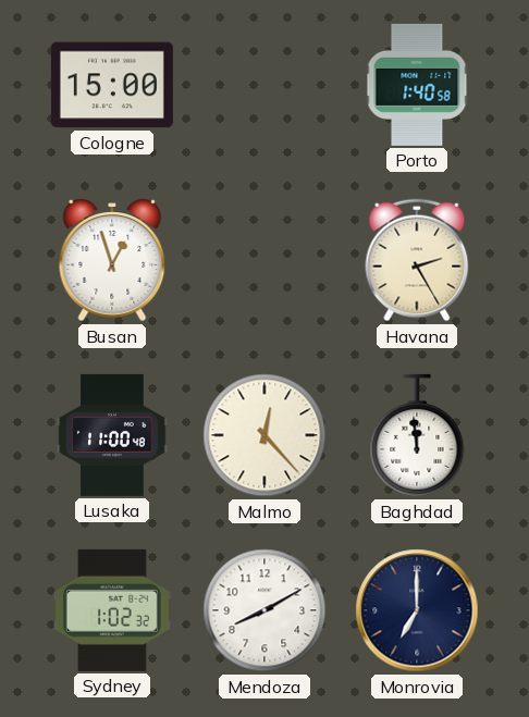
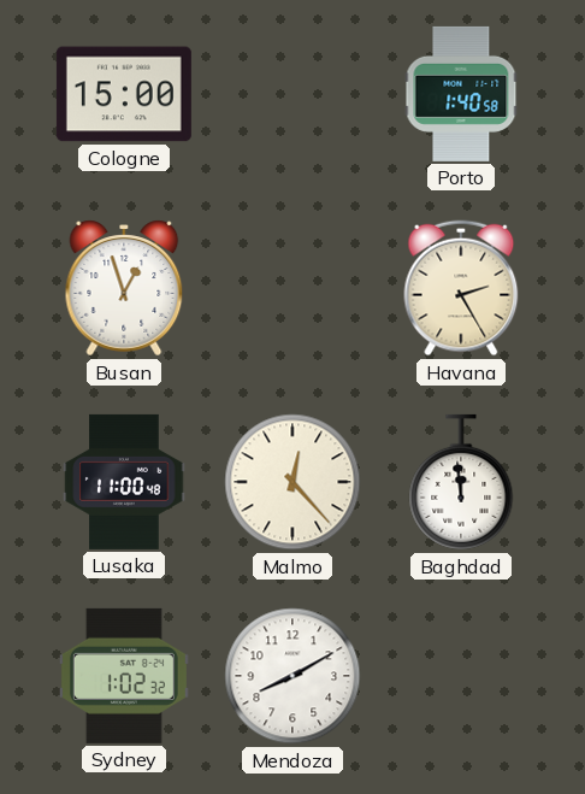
Monrovia: 7:00 -> none
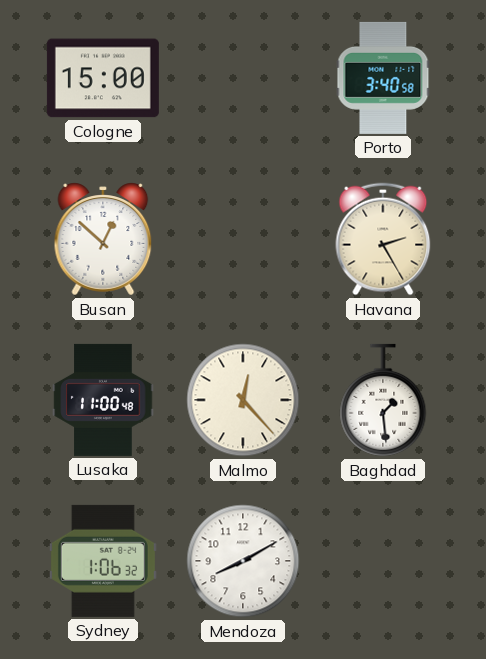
Porto: 1:40 -> 3:40
Busan: 12:57 -> 12:52
Baghdad: 11:59 -> 1:29
Sydney: 1:02 -> 1:06
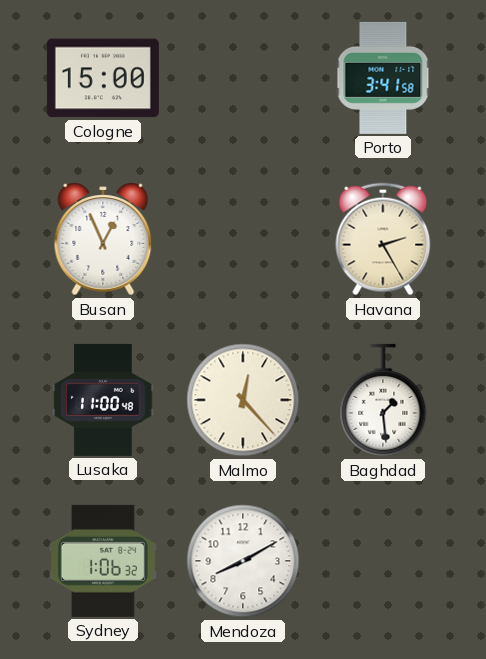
Porto: 3:40 -> 3:41
Busan: 12:52 -> 12:56
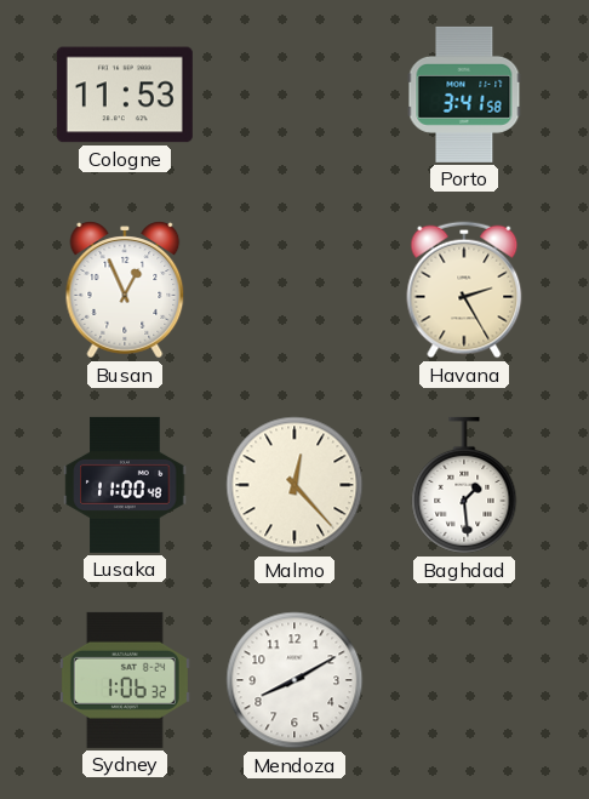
Cologne: 15:00 -> 11:53
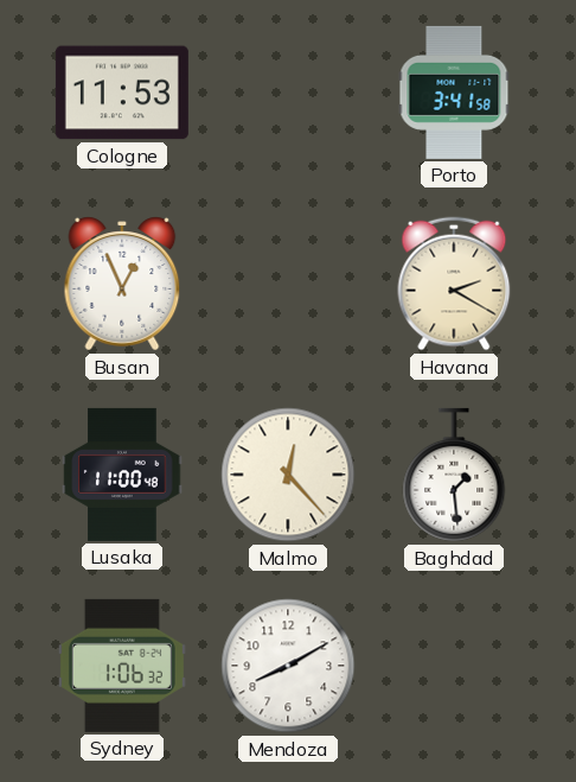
Havana: 2:25 -> 2:20
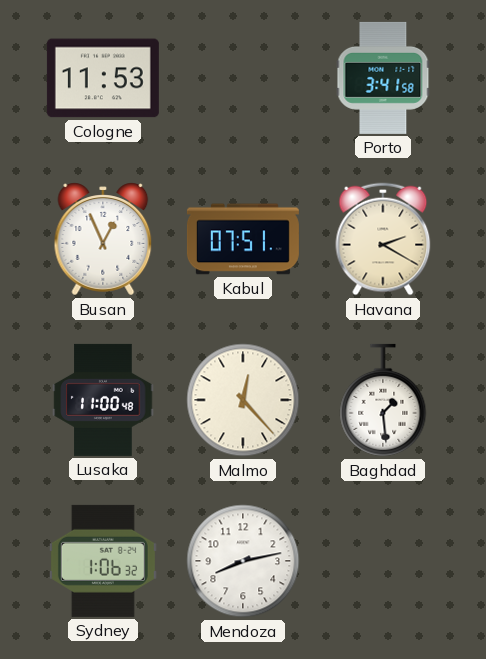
Kabul: none -> 07:51
Mendoza: 8:10 -> 8:13
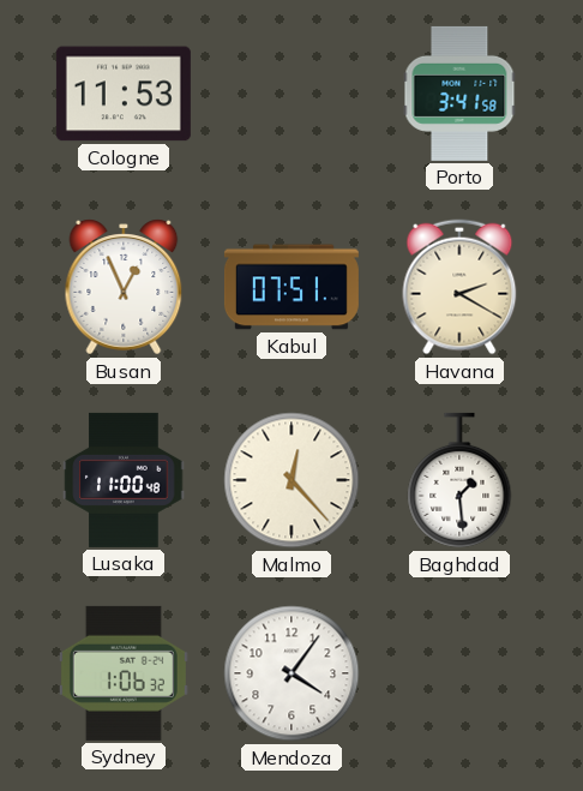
Mendoza: 8:13 -> 4:06
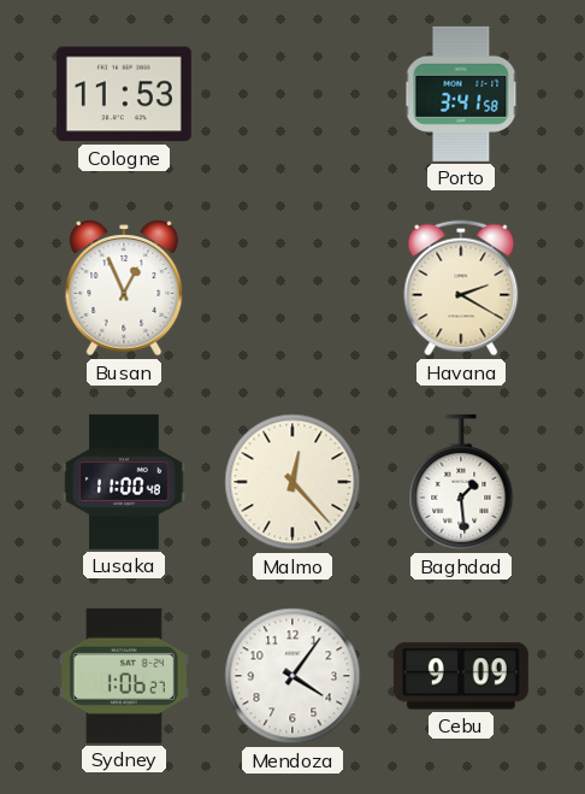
Kabul: 07:51 -> none
Sydney: 1:06:32 -> 1:06:27
Cebu: none -> 9:09
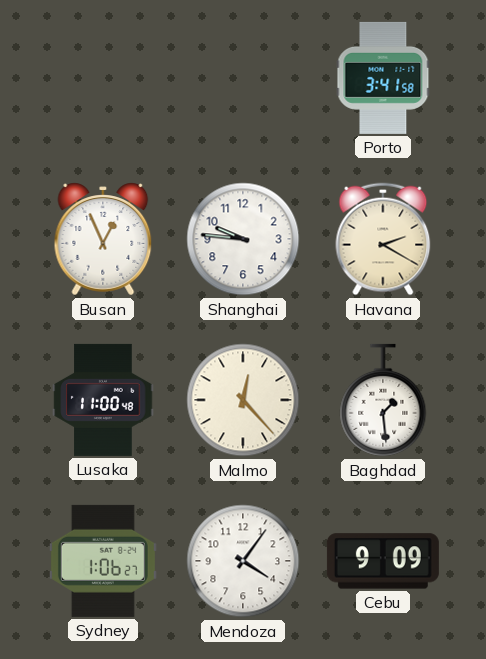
Cologne: 11:53 -> none
Shanghai: none -> 9:46
